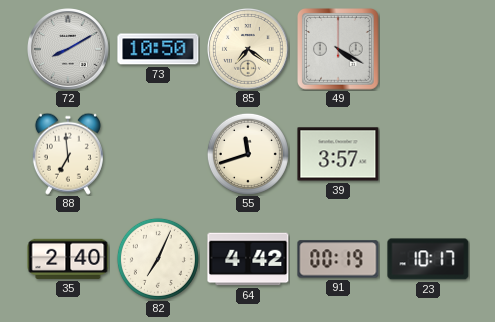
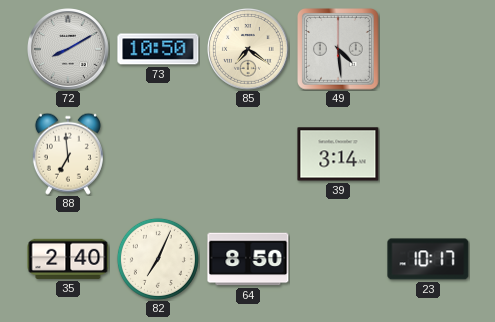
49: 4:20 -> 4:29
55: 11:42 -> none
39: 3:57 -> 3:14
64: 4:42 -> 8:50
91: 00:19 -> none
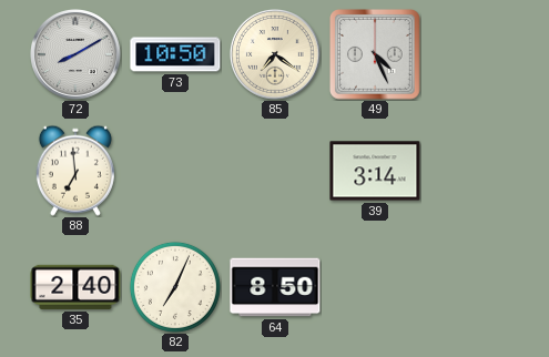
49: 4:29 -> 4:26
23: 10:17 -> none
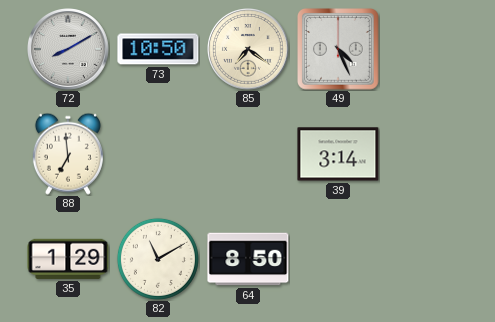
35: 2:40 -> 1:29
82: 7:04 -> 11:10
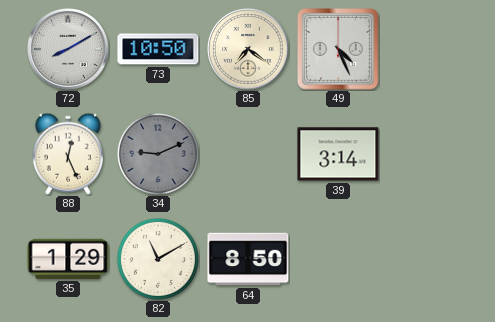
88: 6:59 -> 12:26
34: none -> 9:11
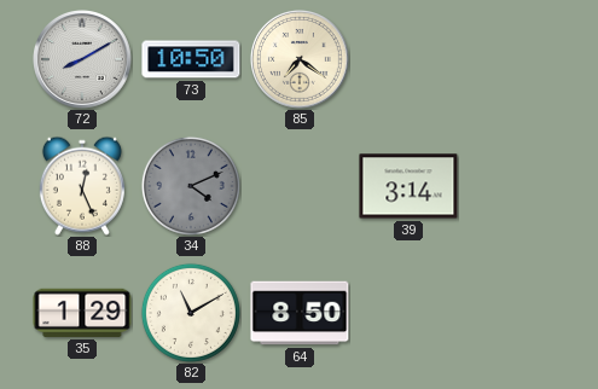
49: 4:26 -> none
34: 9:11 -> 4:11
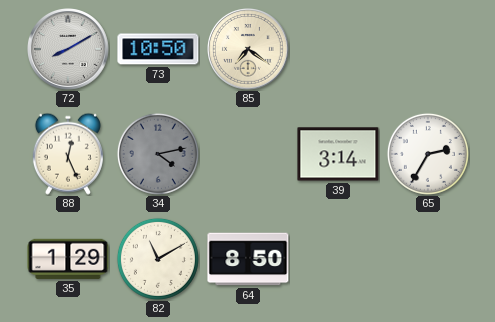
34: 4:11 -> 4:13
65: none -> 2:35
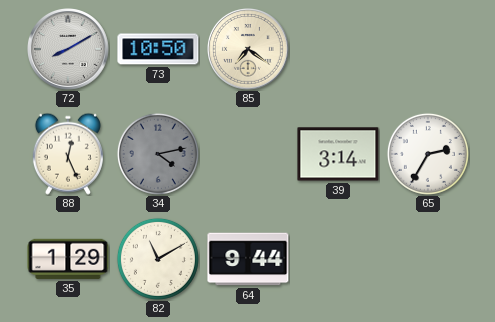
64: 8:50 -> 9:44
